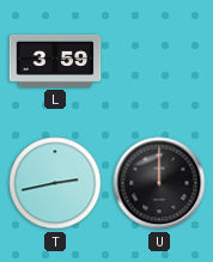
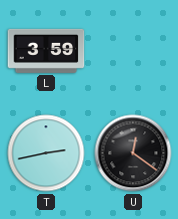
U: 12:00 -> 12:21
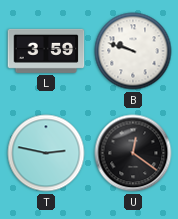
B: none -> 9:48
T: 2:43 -> 2:47
